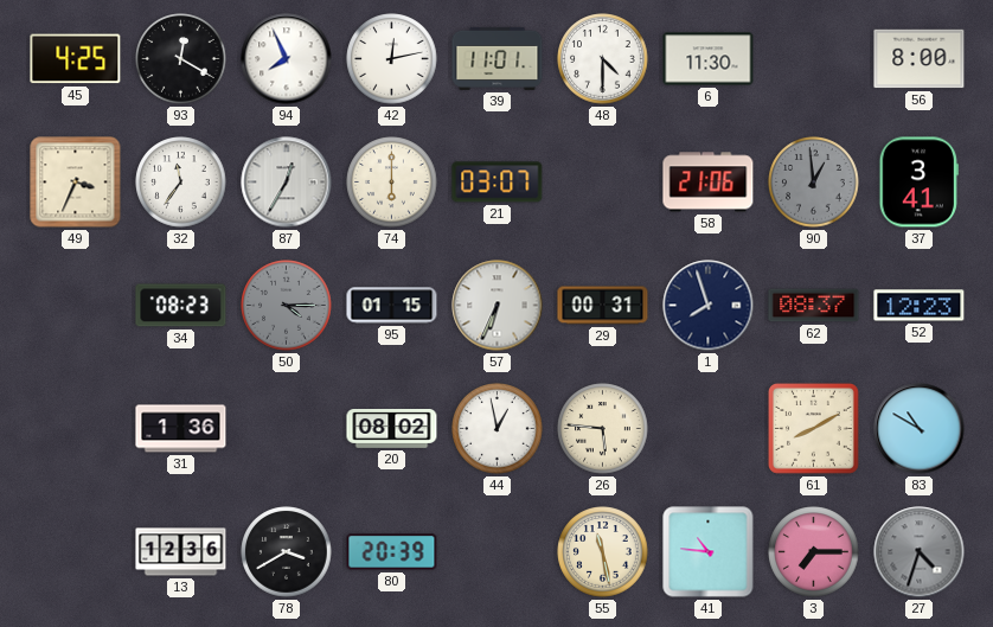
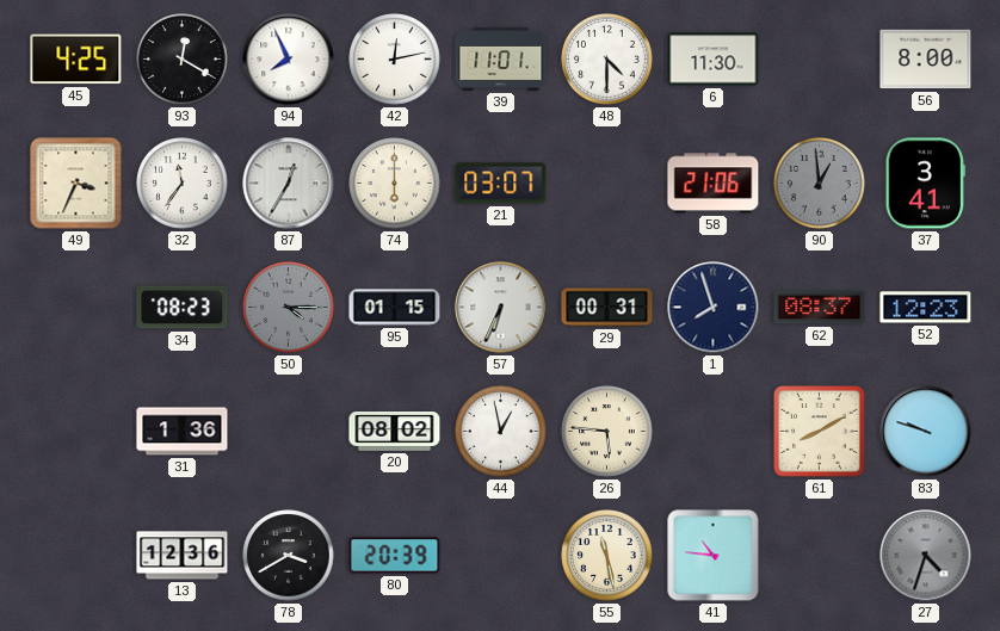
83: 10:50 -> 9:48
3: 7:15 -> none
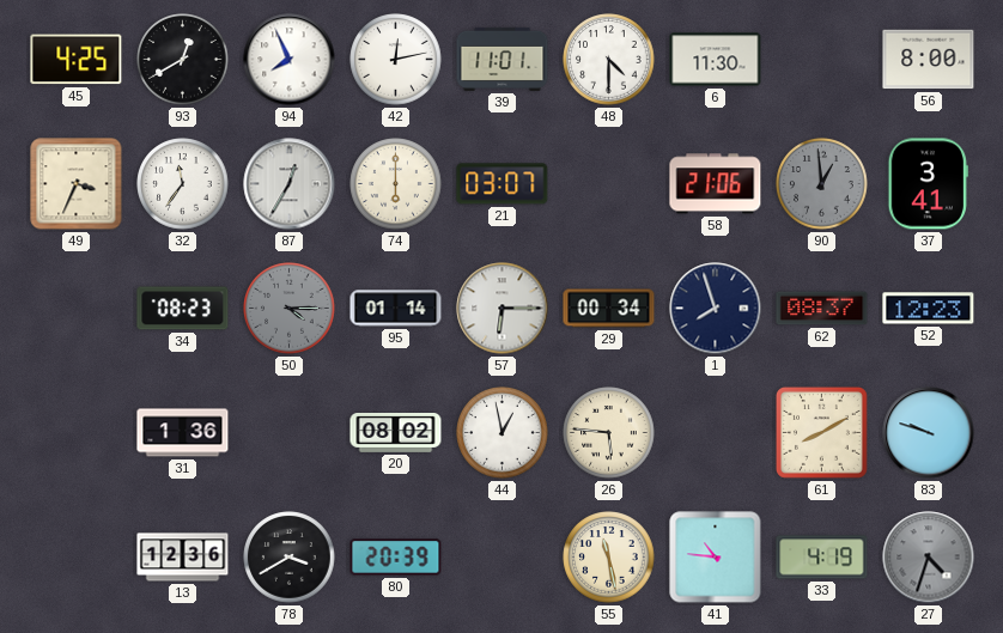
93: 12:20 -> 12:40
95: 01:15 -> 01:14
57: 6:34 -> 6:15
29: 00:31 -> 00:34
33: none -> 4:19
